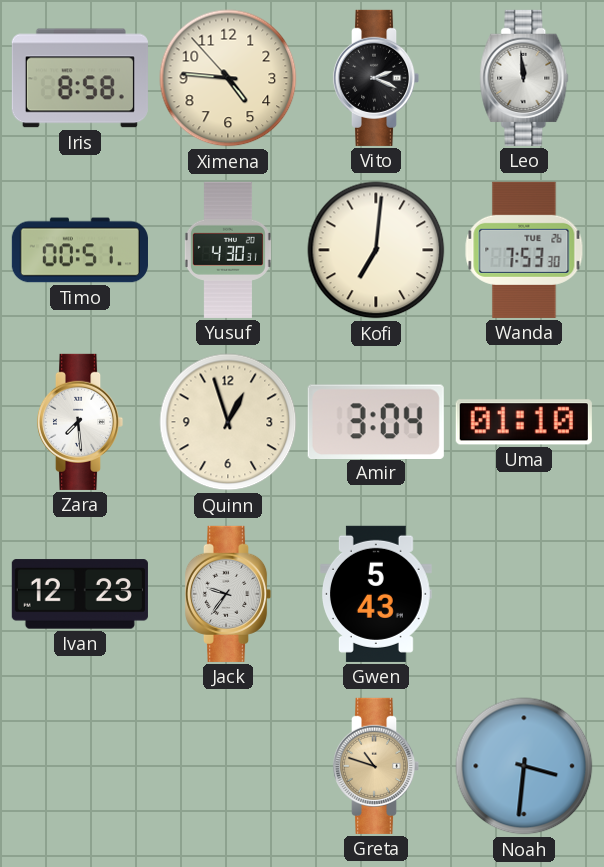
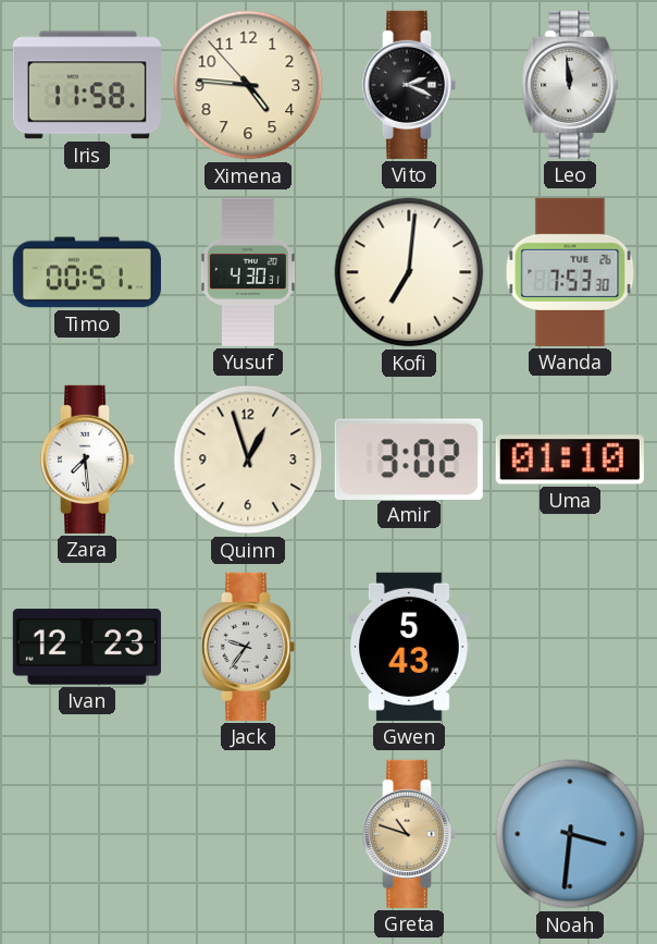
Iris: 8:58 -> 11:58
Amir: 3:04 -> 3:02
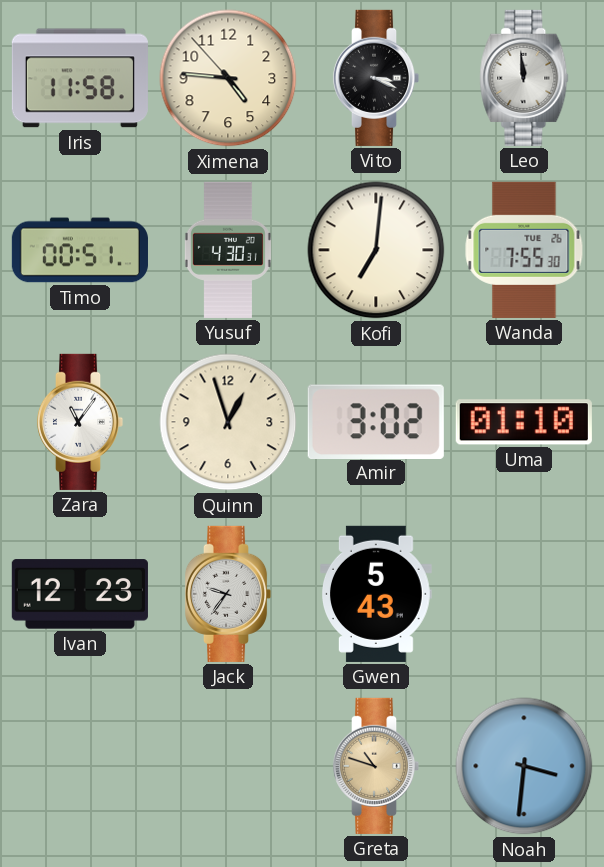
Vito: 2:19 -> 3:19
Wanda: 7:53 -> 7:55
Zara: 7:29 -> 11:06
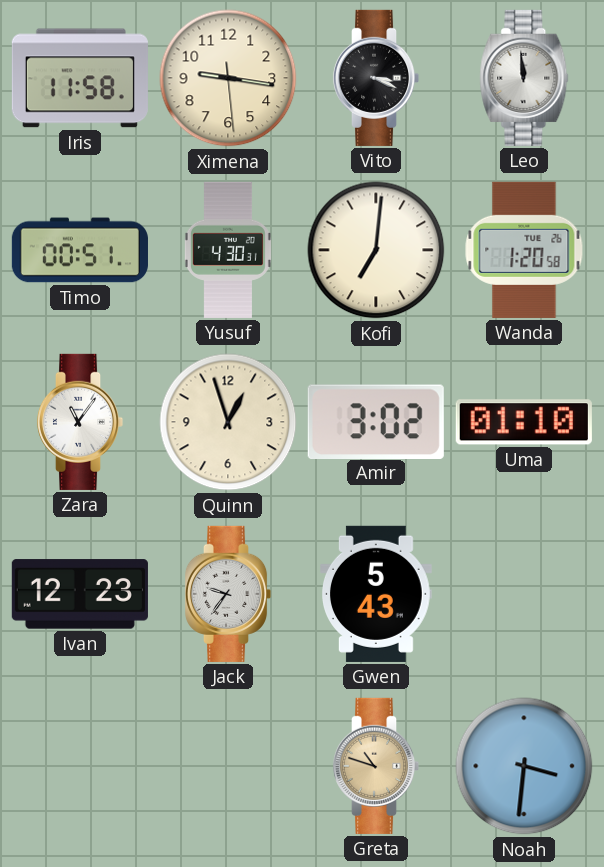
Ximena: 4:45 -> 9:16
Wanda: 7:55 -> 1:20
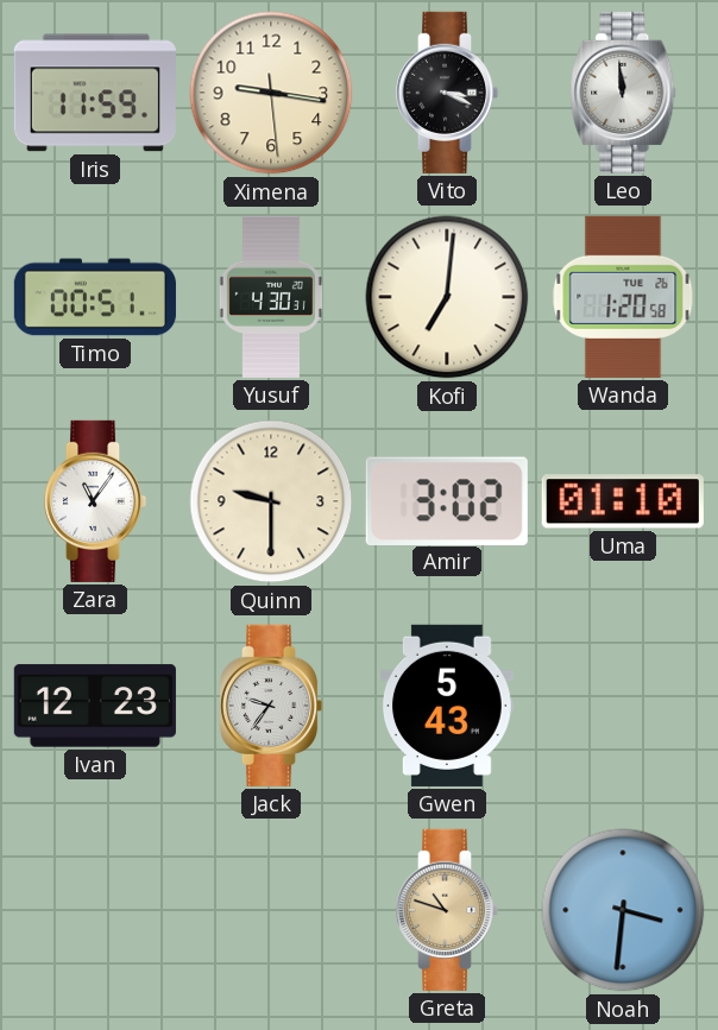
Iris: 11:58 -> 11:59
Quinn: 12:57 -> 9:30
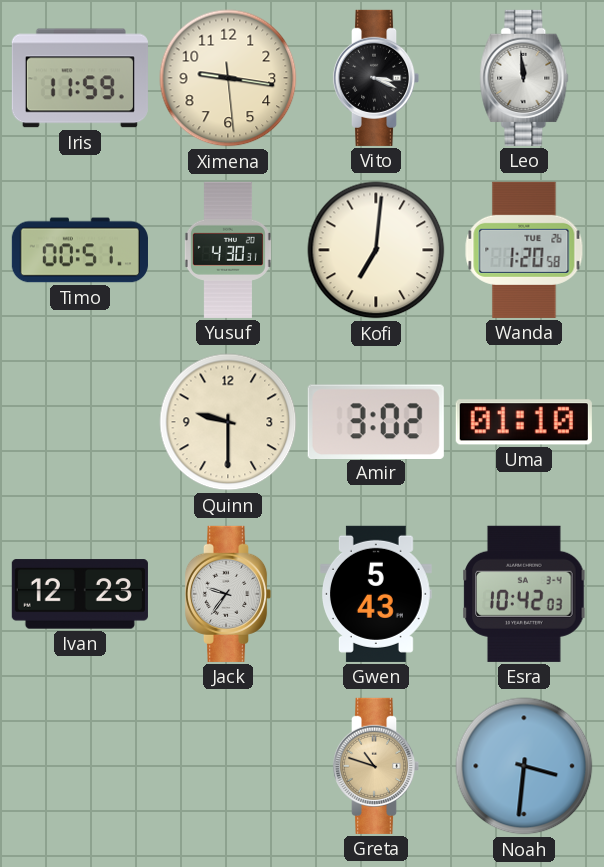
Zara: 11:06 -> none
Esra: none -> 10:42
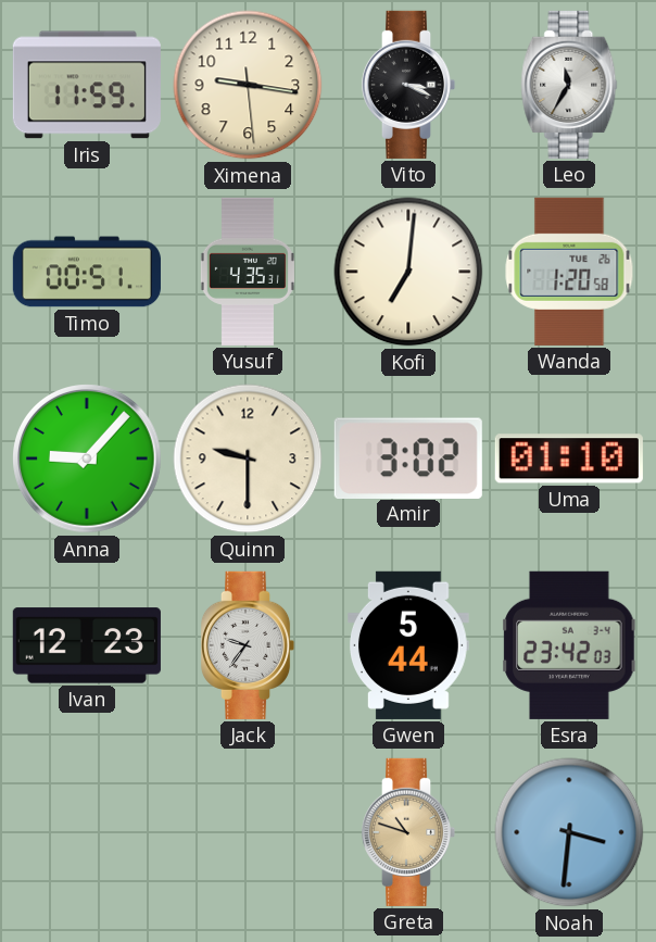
Leo: 11:59 -> 11:35
Yusuf: 4:30 -> 4:35
Anna: none -> 9:07
Gwen: 5:43 -> 5:44
Esra: 10:42 -> 23:42
